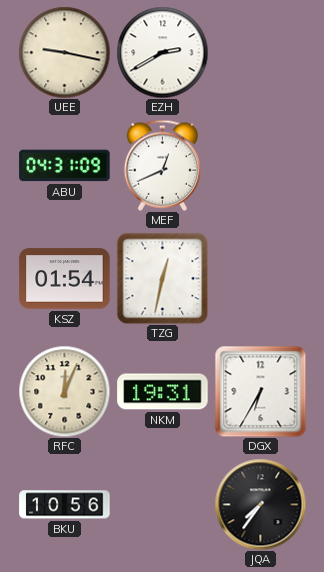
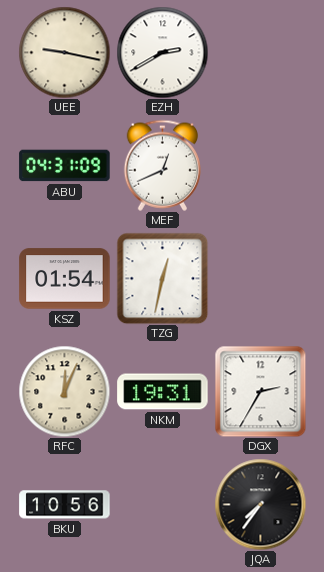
DGX: 6:35 -> 2:35
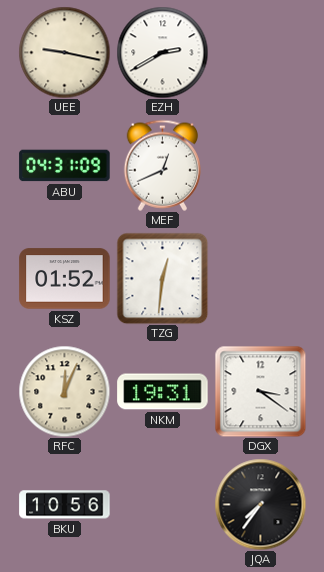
KSZ: 01:54 -> 01:52
TZG: 12:32 -> 12:31
DGX: 2:35 -> 3:21
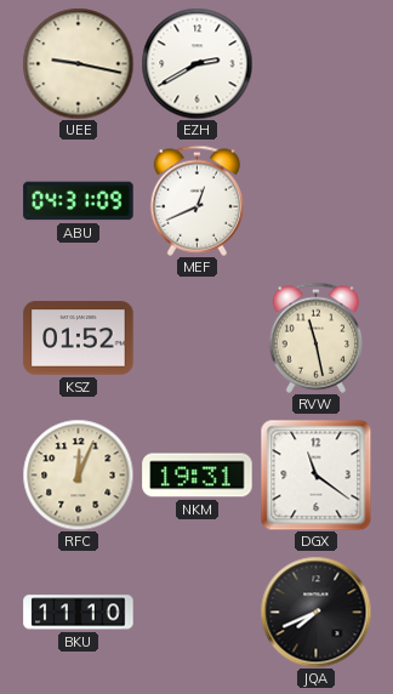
TZG: 12:31 -> none
RVW: none -> 11:28
DGX: 3:21 -> 11:21
BKU: 10:56 -> 11:10
JQA: 7:36 -> 7:41
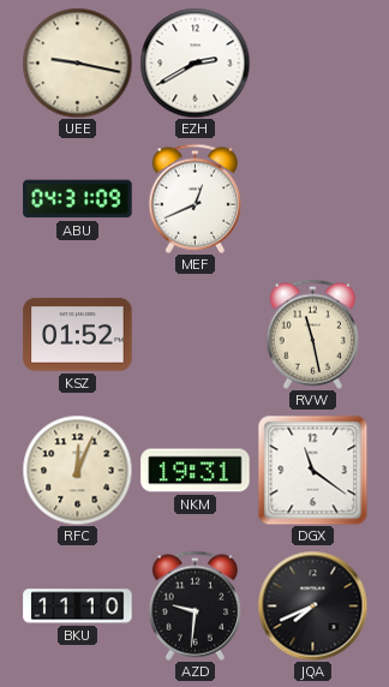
AZD: none -> 9:31
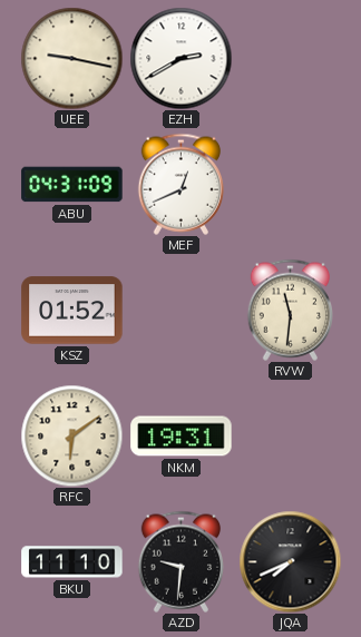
RVW: 11:28 -> 11:31
RFC: 12:04 -> 6:09
DGX: 11:21 -> none
